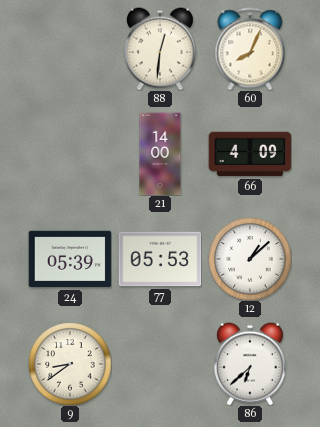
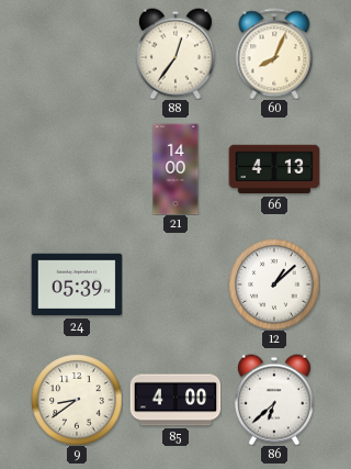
88: 12:31 -> 12:36
66: 4:09 -> 4:13
77: 05:53 -> none
85: none -> 4:00
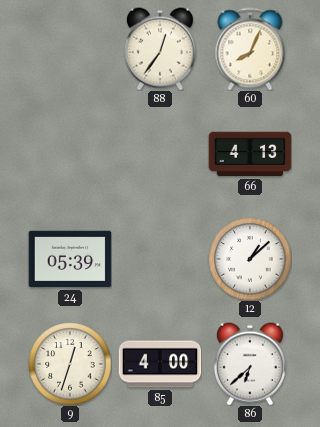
21: 14:00 -> none
9: 8:39 -> 12:33
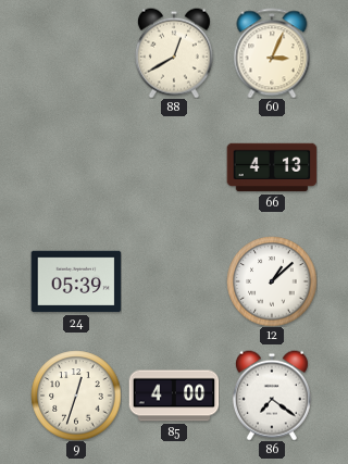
88: 12:36 -> 12:40
60: 8:04 -> 3:04
86: 6:38 -> 7:21
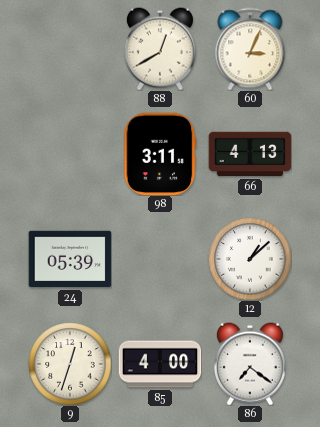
98: none -> 3:11
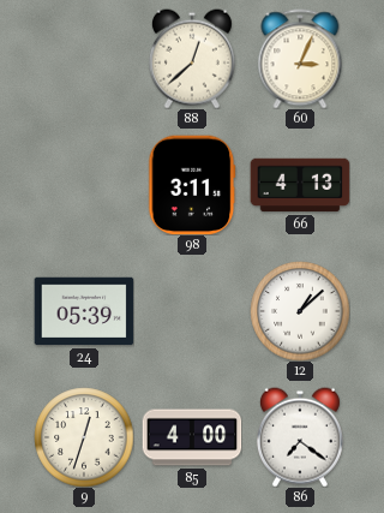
88: 12:40 -> 12:38
